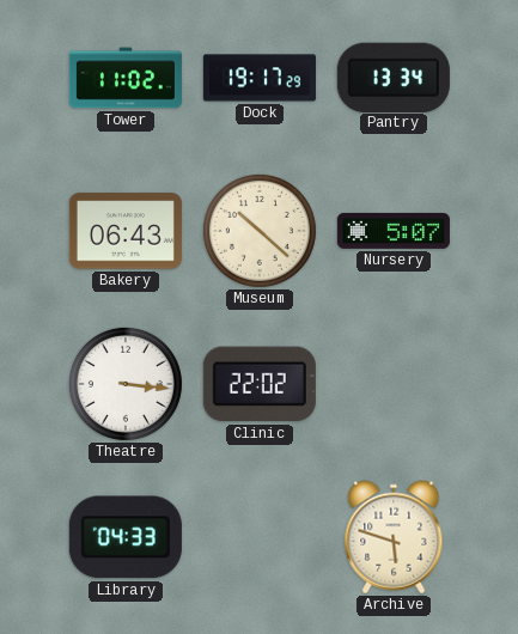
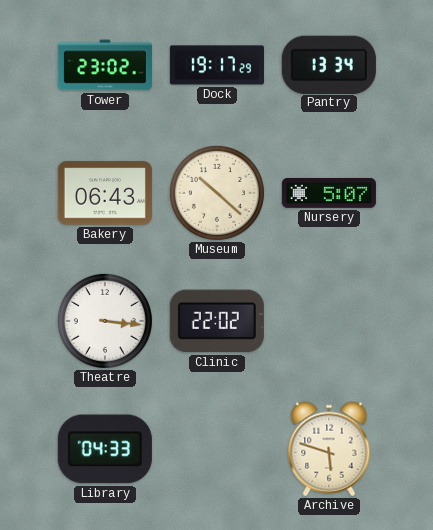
Tower: 11:02 -> 23:02
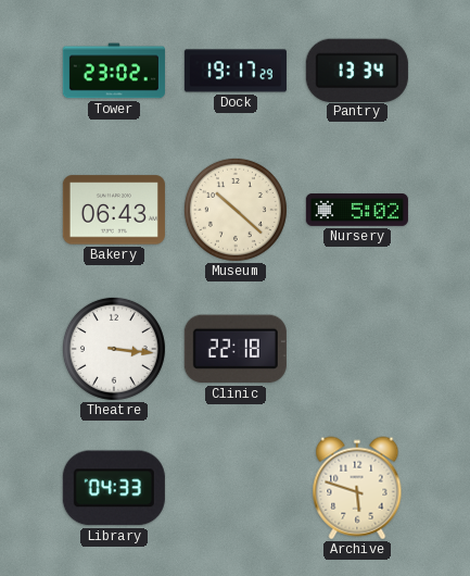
Nursery: 5:07 -> 5:02
Clinic: 22:02 -> 22:18
